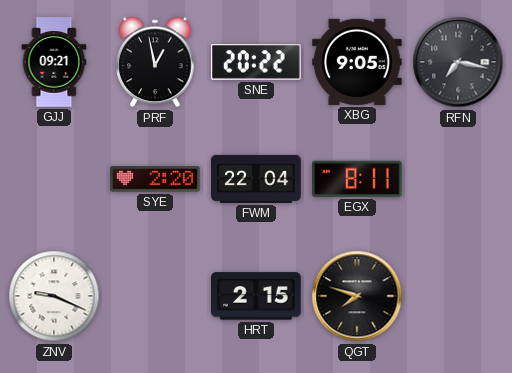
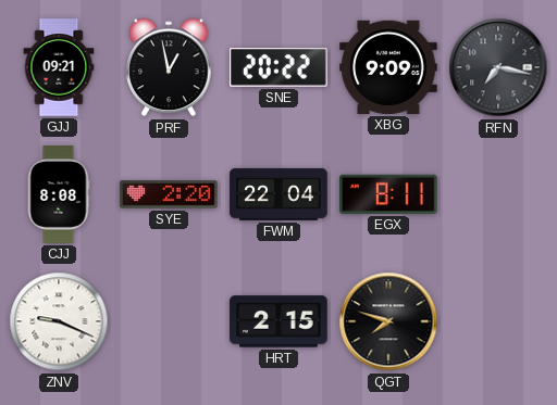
XBG: 9:05 -> 9:09
CJJ: none -> 8:08
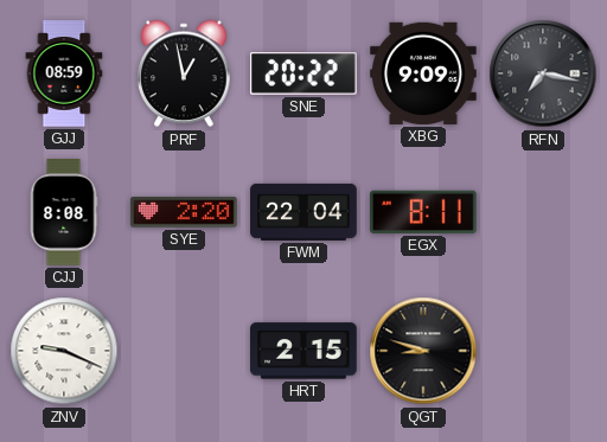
GJJ: 09:21 -> 08:59
QGT: 7:48 -> 8:48
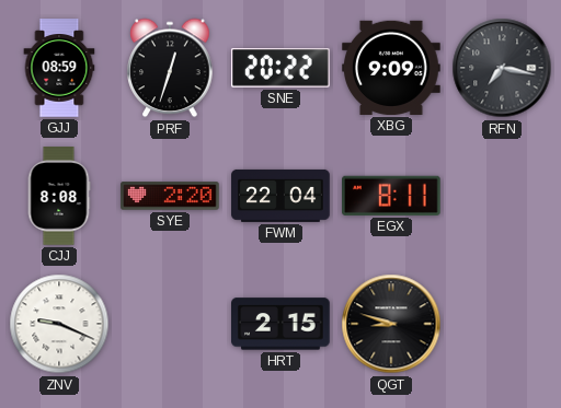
PRF: 12:58 -> 12:33
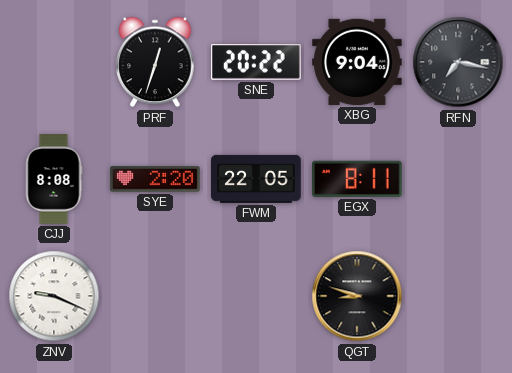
GJJ: 08:59 -> none
XBG: 9:09 -> 9:04
FWM: 22:04 -> 22:05
HRT: 2:15 -> none
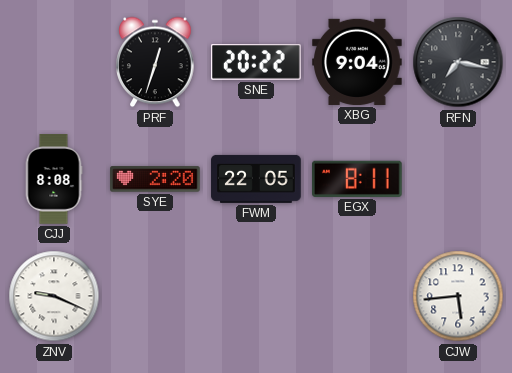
QGT: 8:48 -> none
CJW: none -> 5:44
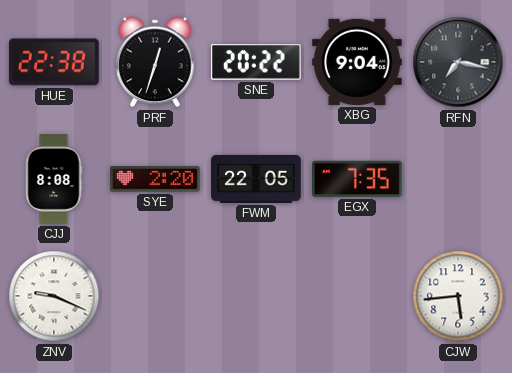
HUE: none -> 22:38
EGX: 8:11 -> 7:35
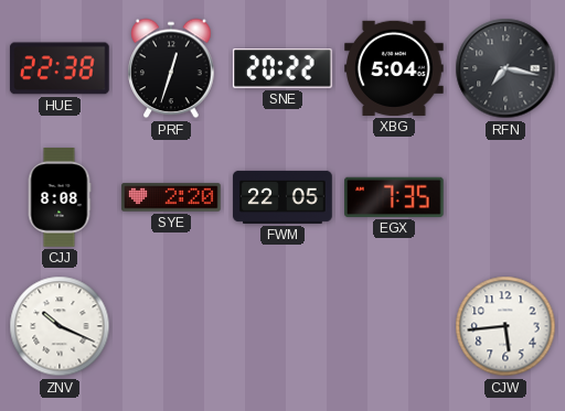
XBG: 9:04 -> 5:04
ZNV: 9:19 -> 10:19
